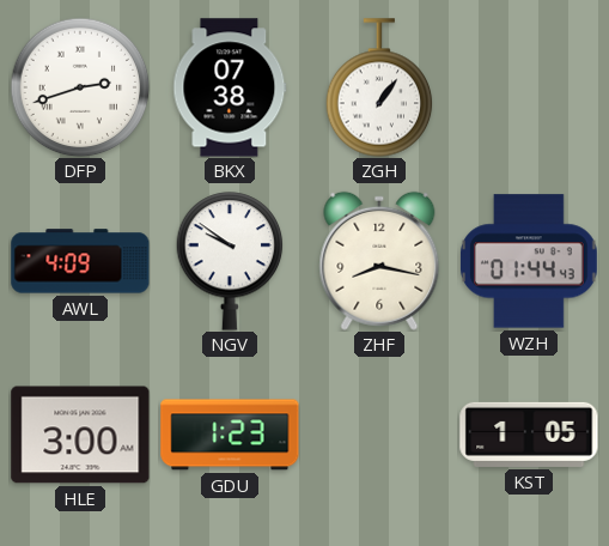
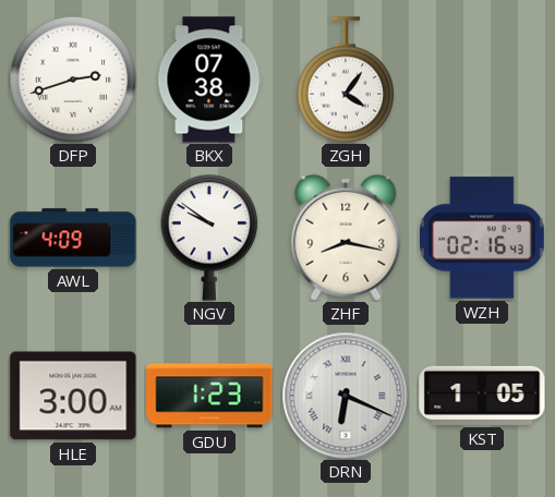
ZGH: 1:06 -> 4:06
WZH: 01:44 -> 02:16
DRN: none -> 6:19
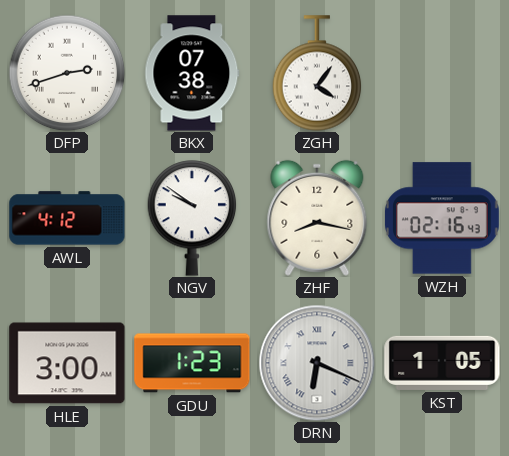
AWL: 4:09 -> 4:12
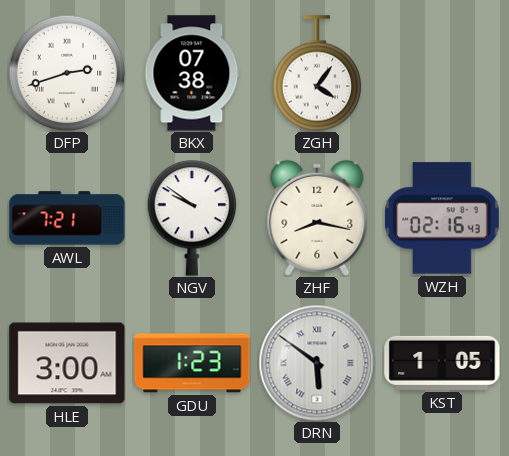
AWL: 4:12 -> 7:21
DRN: 6:19 -> 5:51
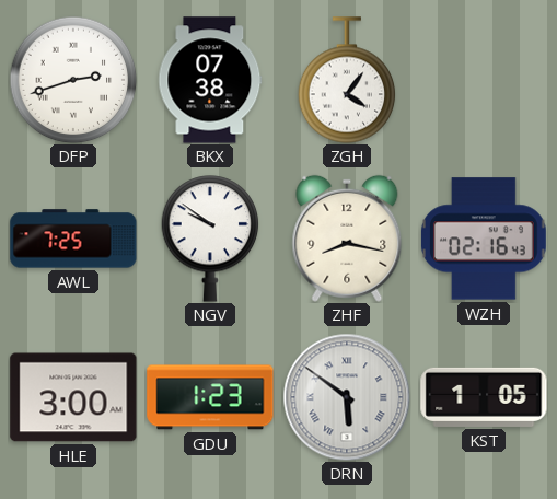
AWL: 7:21 -> 7:25
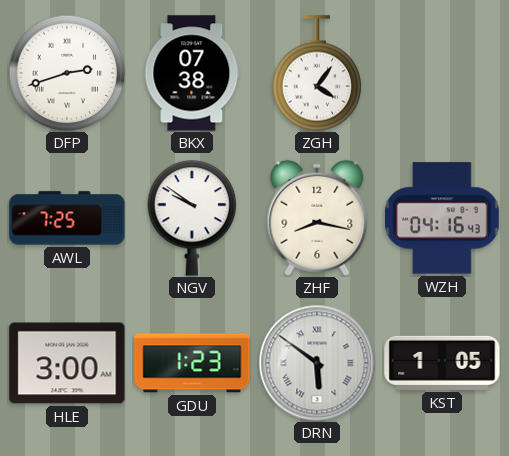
WZH: 02:16 -> 04:16
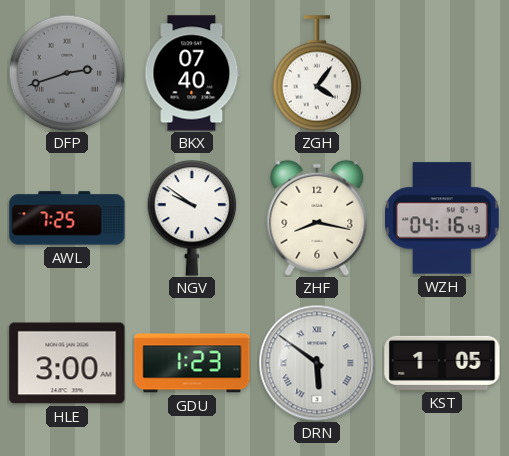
DFP dial: white -> grey
BKX: 07:38 -> 07:40
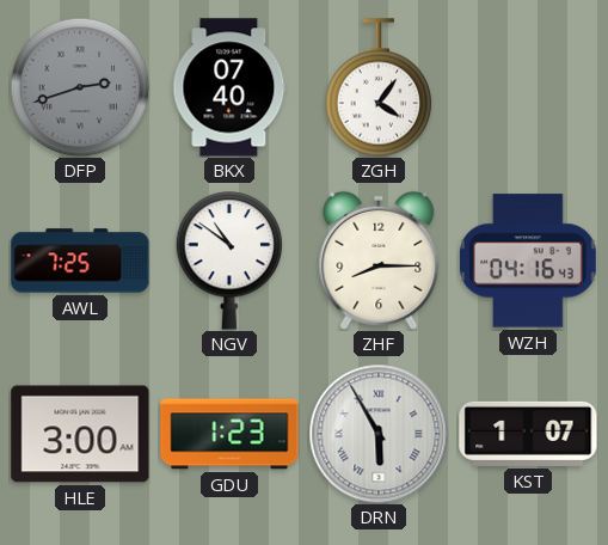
NGV: 9:51 -> 10:51
ZHF: 8:17 -> 8:15
DRN: 5:51 -> 5:55
KST: 1:05 -> 1:07
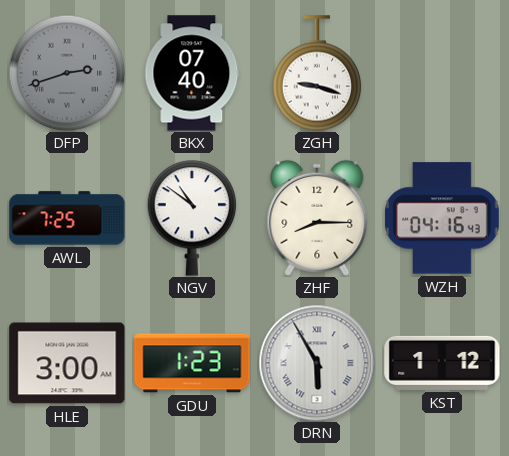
ZGH: 4:06 -> 9:18
KST: 1:07 -> 1:12
